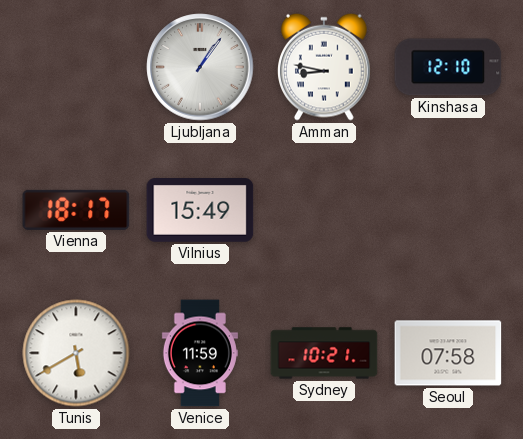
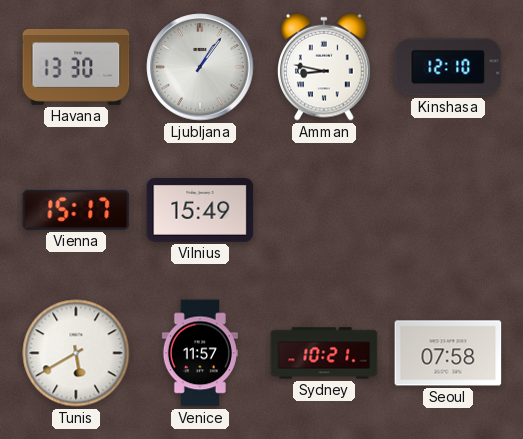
Havana: none -> 13:30
Vienna: 18:17 -> 15:17
Venice: 11:59 -> 11:57
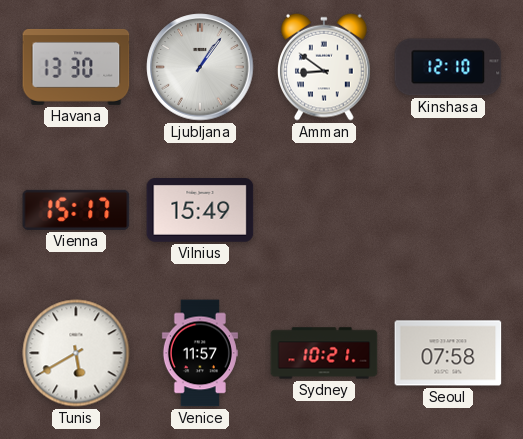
Amman: 8:47 -> 8:51
